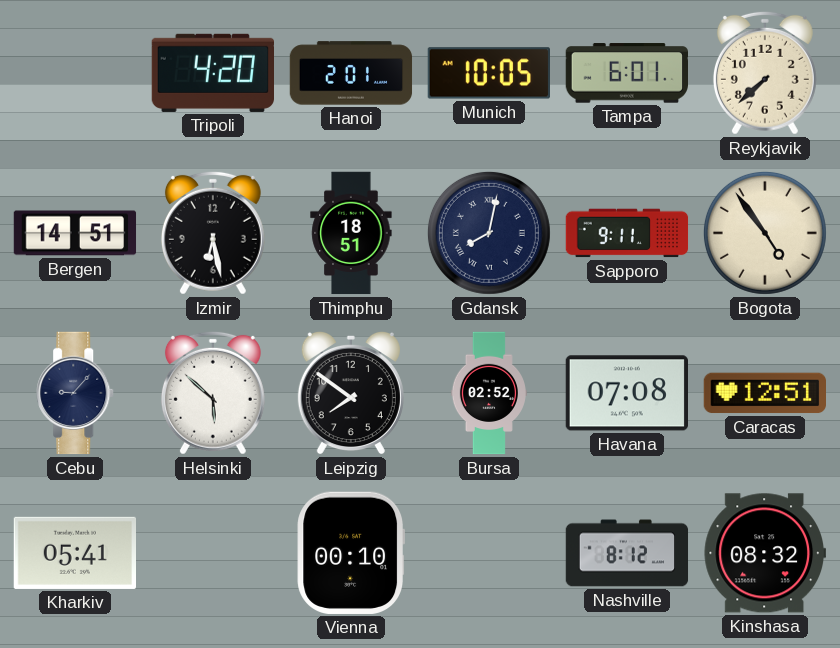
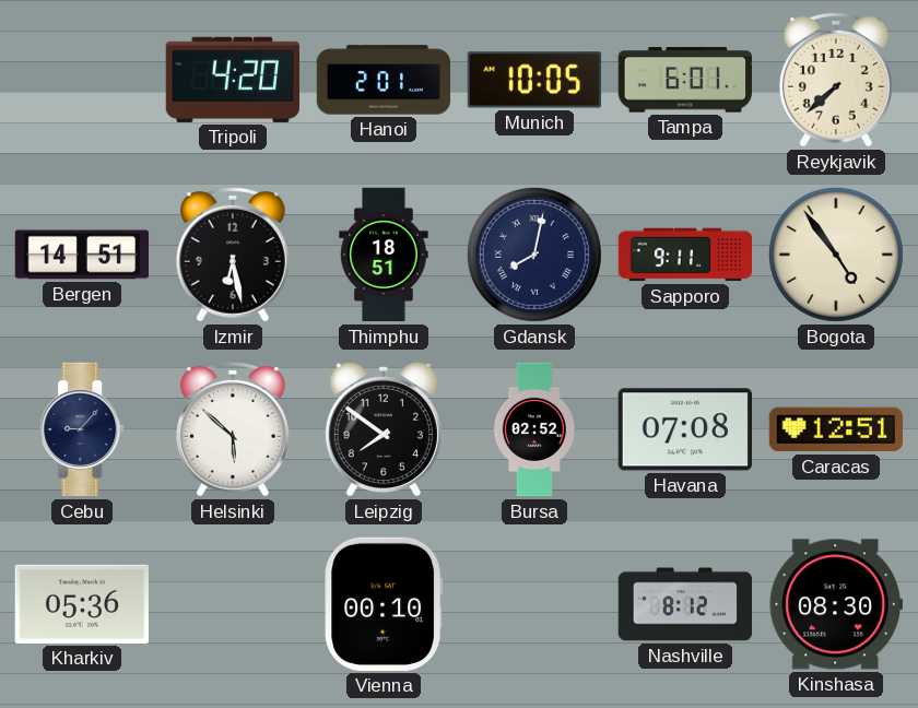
Kharkiv: 05:41 -> 05:36
Kinshasa: 08:32 -> 08:30
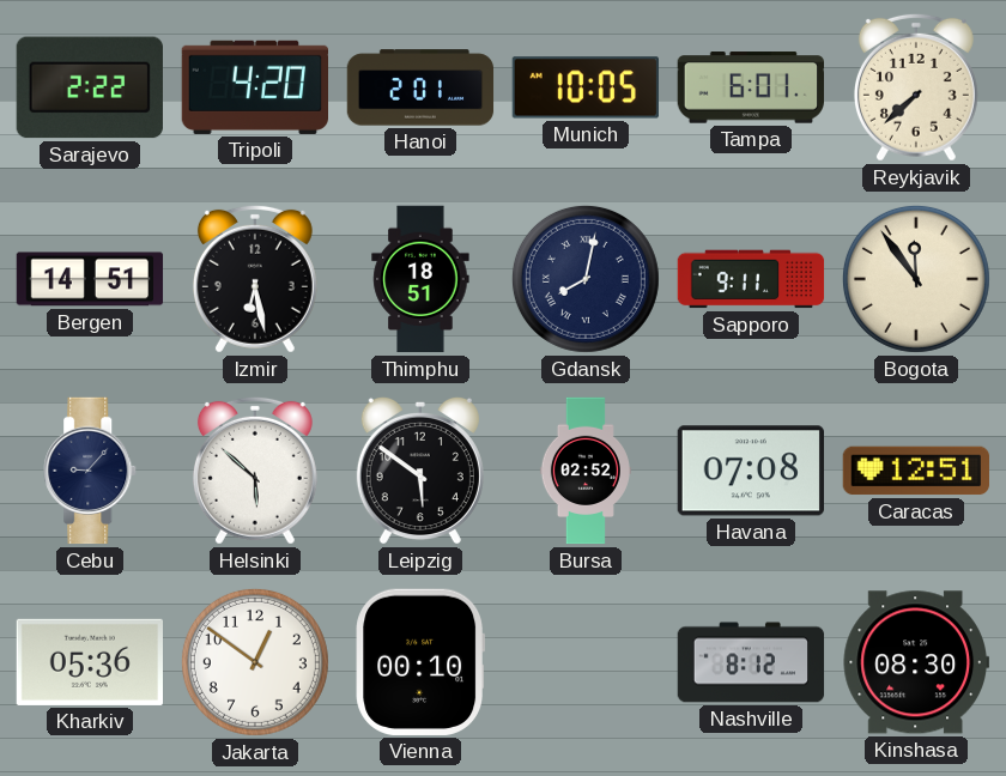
Sarajevo: none -> 2:22
Bogota: 4:54 -> 11:54
Leipzig: 7:51 -> 5:51
Jakarta: none -> 12:51
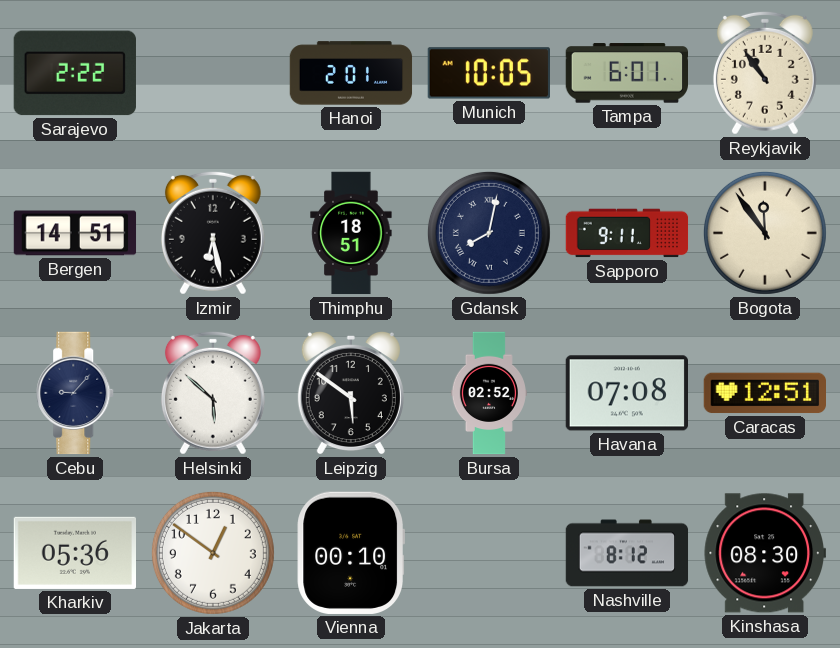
Tripoli: 4:20 -> none
Reykjavik: 7:38 -> 10:54
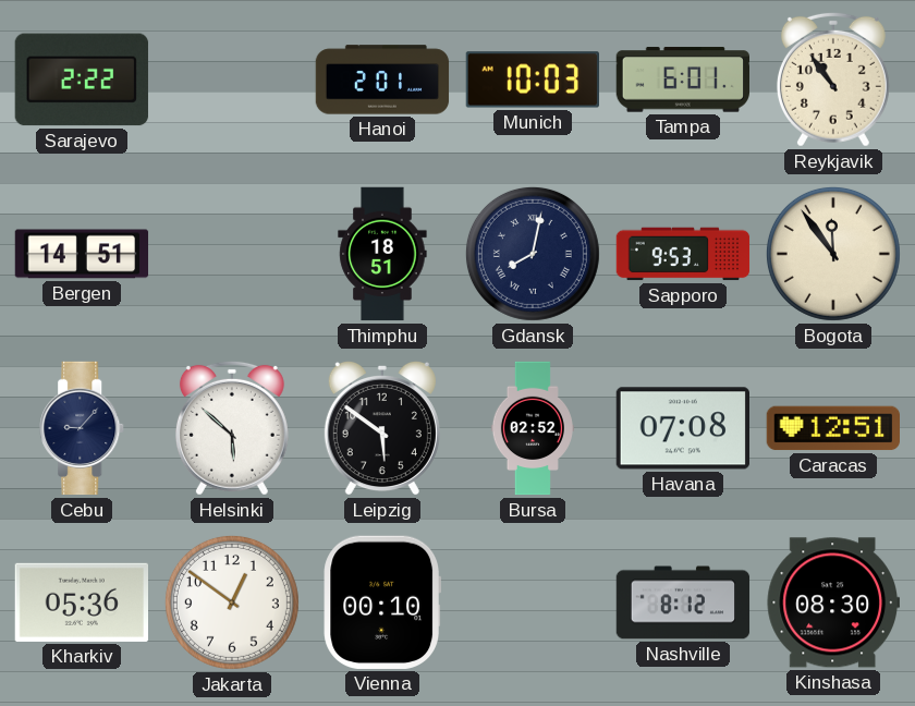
Munich: 10:05 -> 10:03
Izmir: 6:28 -> none
Sapporo: 9:11 -> 9:53
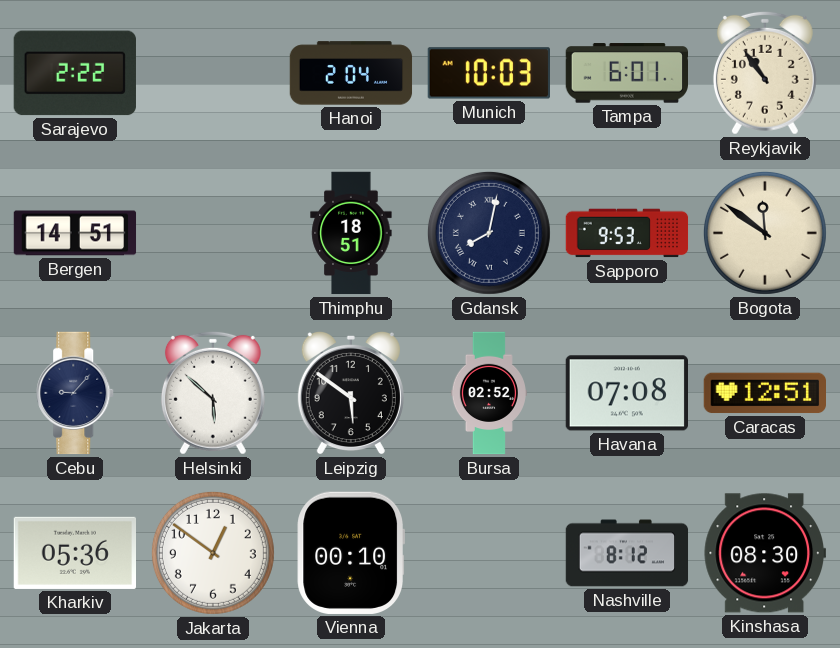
Hanoi: 2:01 -> 2:04
Bogota: 11:54 -> 11:51
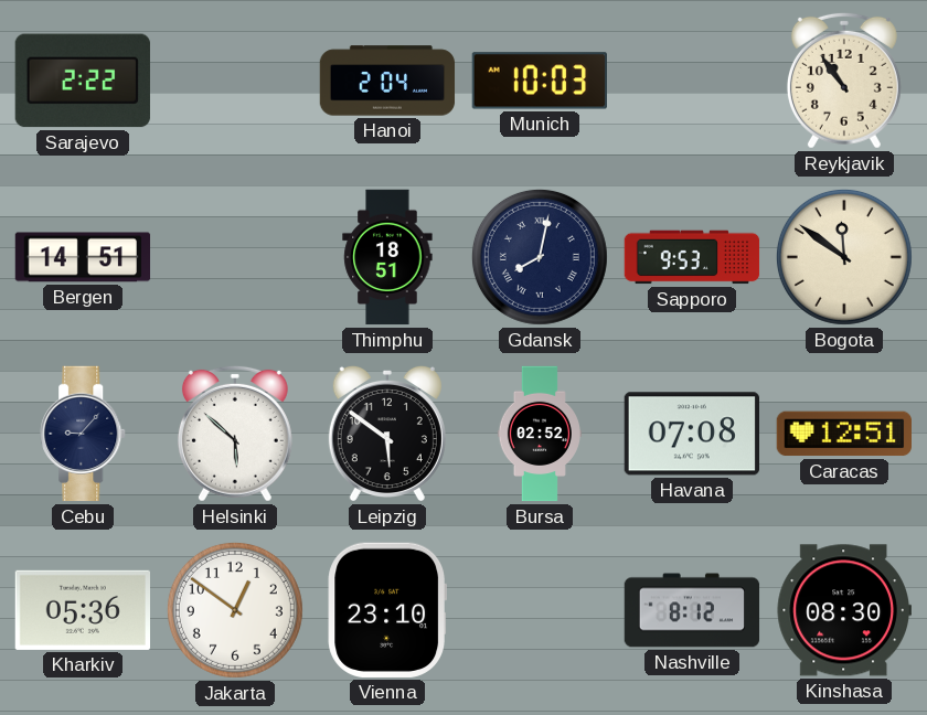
Tampa: 6:01 -> none
Vienna: 00:10 -> 23:10
